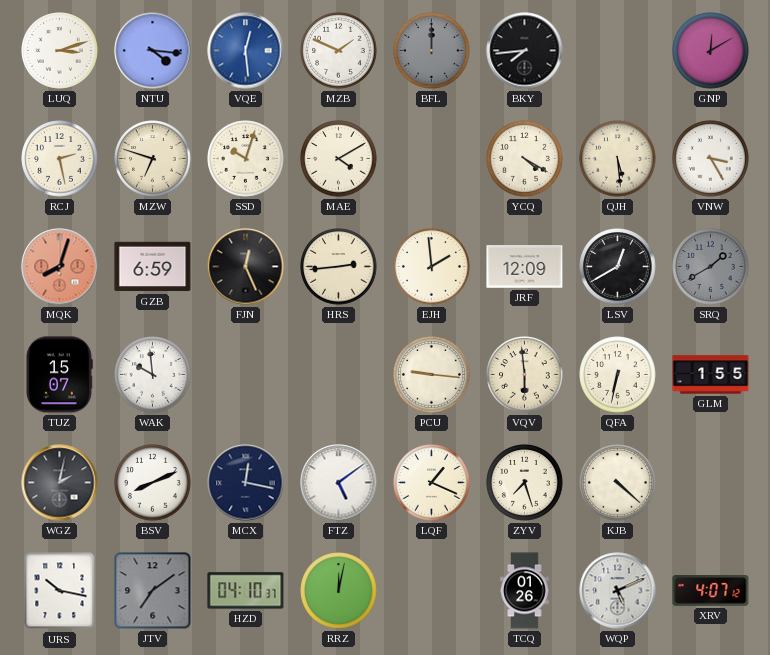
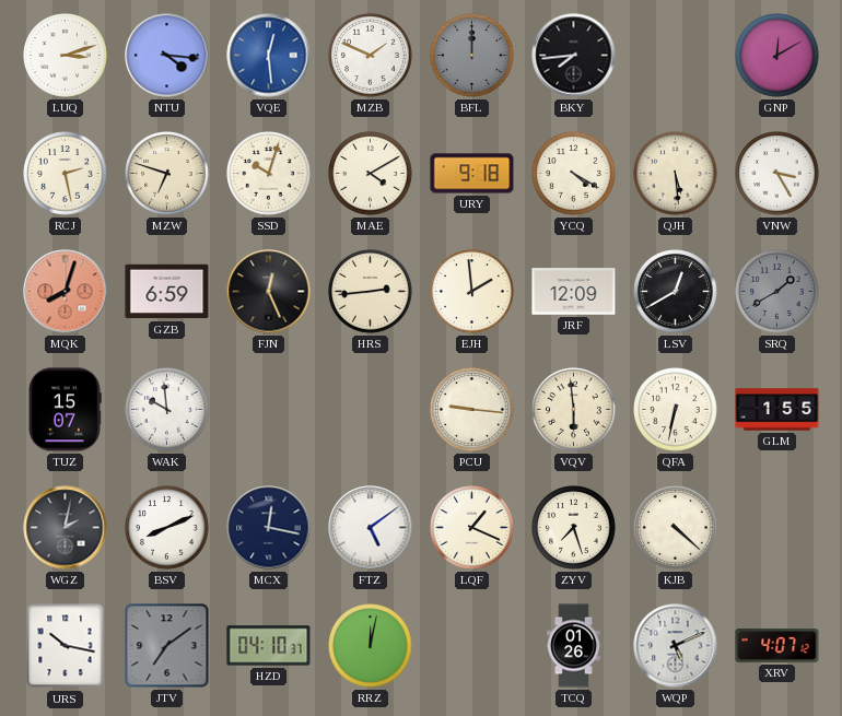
URY: none -> 9:18
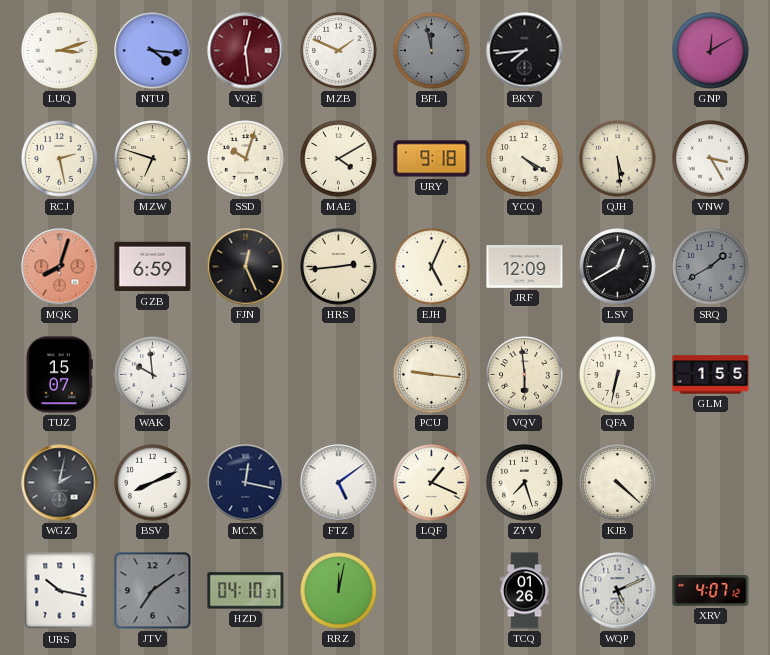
VQE dial: blue -> burgundy
BFL: 12:00 -> 11:58
EJH: 1:59 -> 5:04
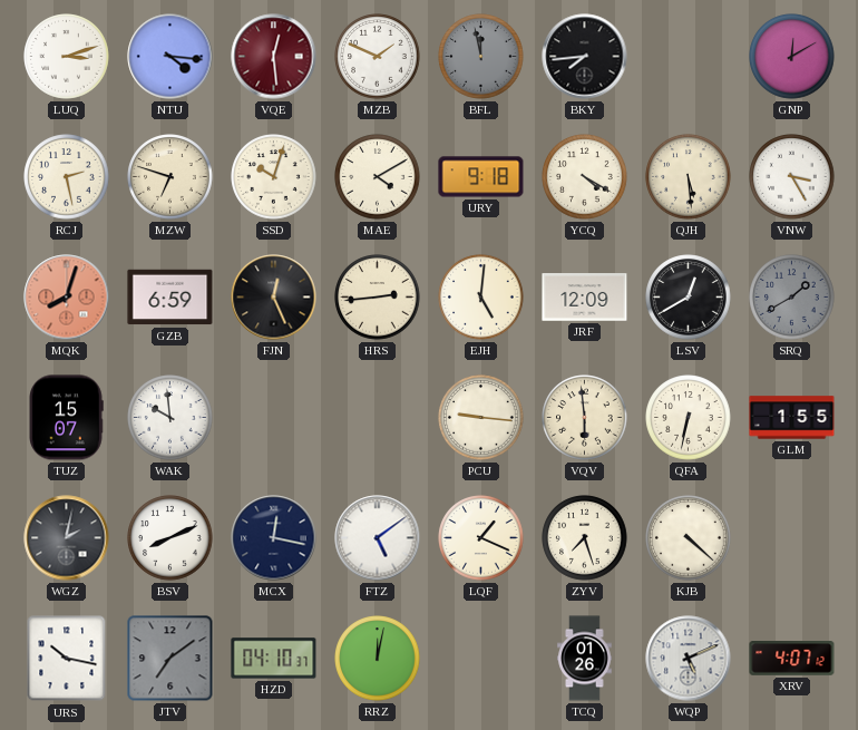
EJH: 5:04 -> 5:01
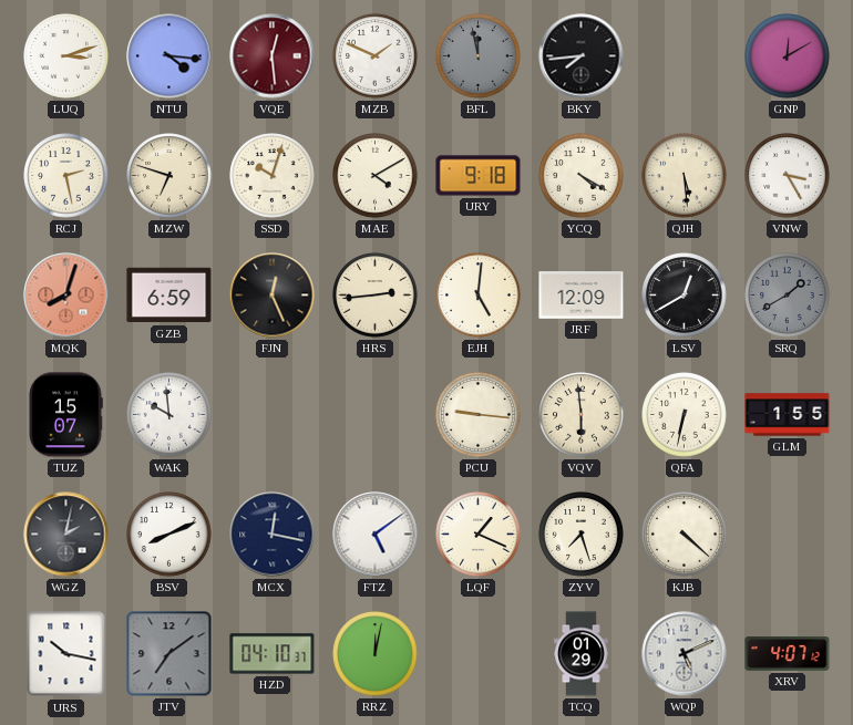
TCQ: 01:26 -> 01:29
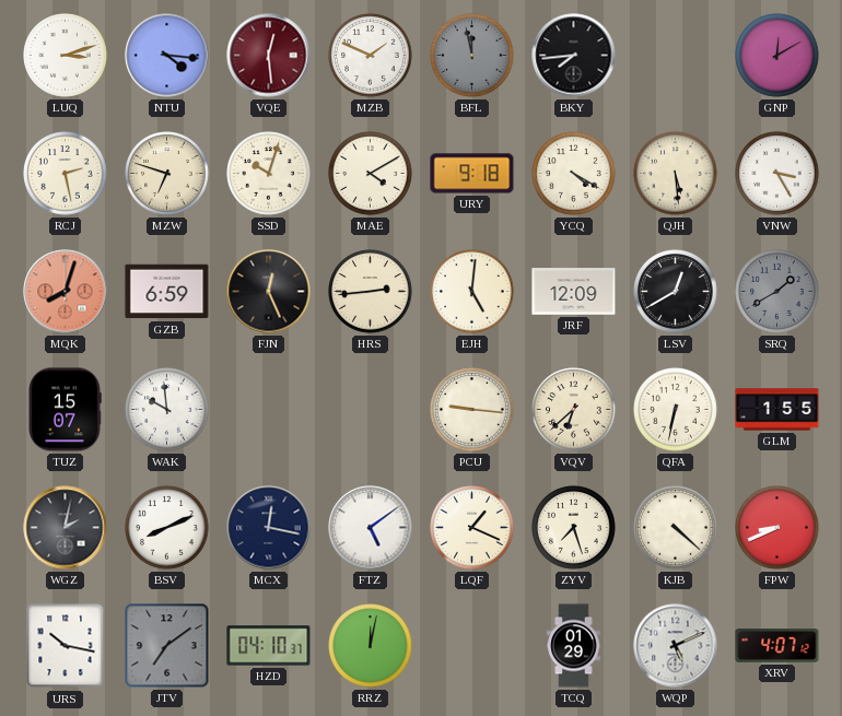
VQV: 5:59 -> 6:38
FPW: none -> 8:41
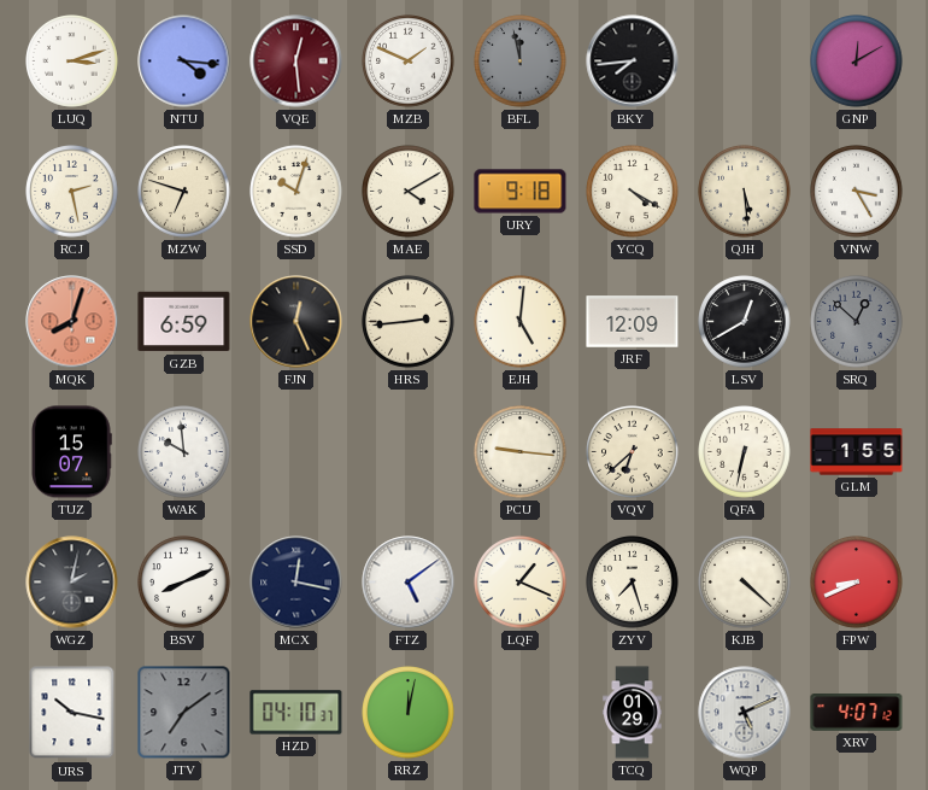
SRQ: 1:40 -> 12:52
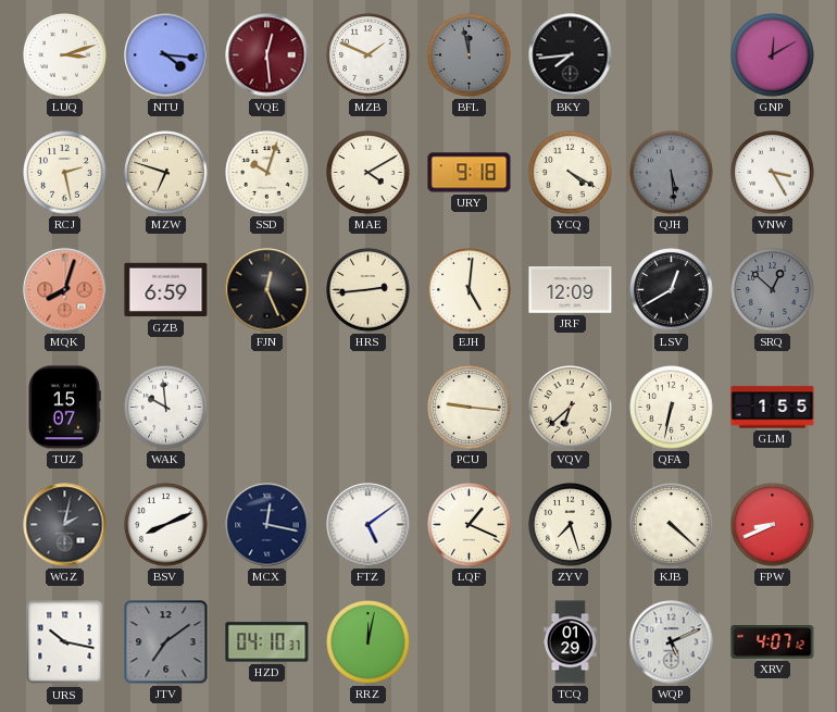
QJH dial: cream -> grey
